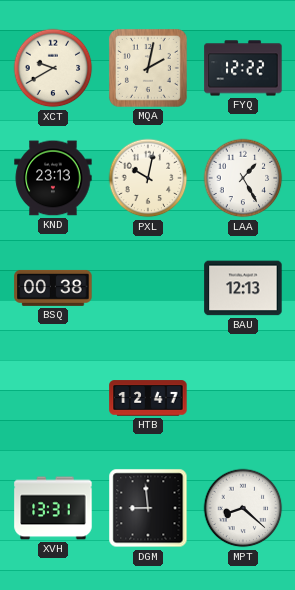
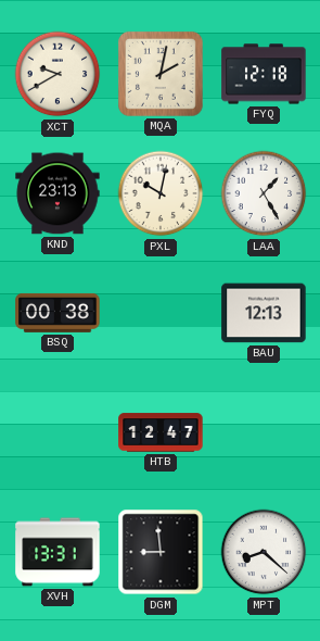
FYQ: 12:22 -> 12:18
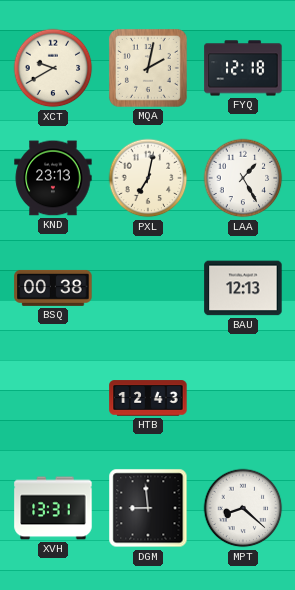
PXL: 10:02 -> 7:02
HTB: 12:47 -> 12:43
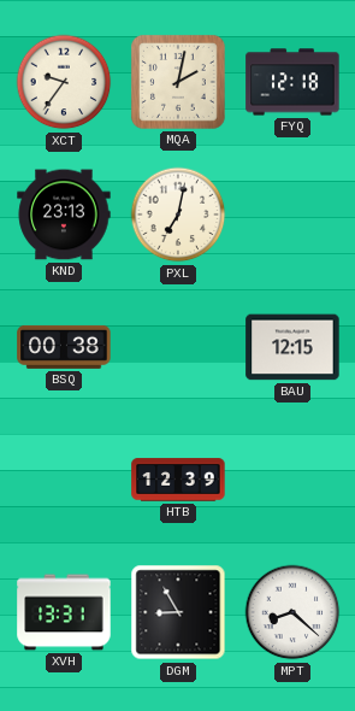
XCT: 9:40 -> 9:36
LAA: 1:25 -> none
BAU: 12:13 -> 12:15
HTB: 12:43 -> 12:39
DGM: 8:59 -> 8:55
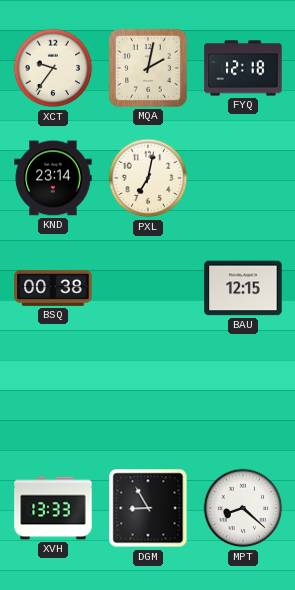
KND: 23:13 -> 23:14
HTB: 12:39 -> none
XVH: 13:31 -> 13:33
